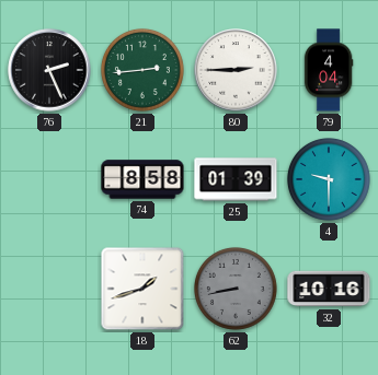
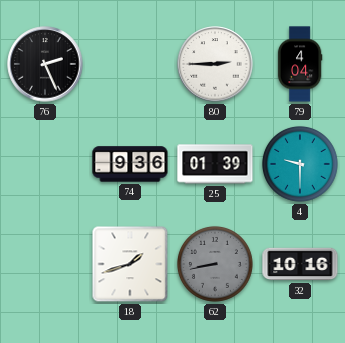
21: 2:44 -> none
74: 8:58 -> 9:36
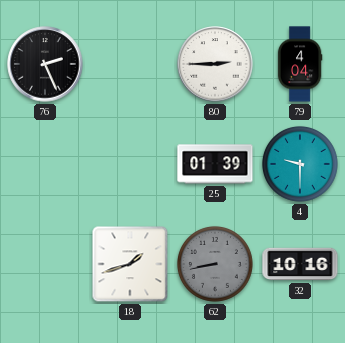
74: 9:36 -> none
